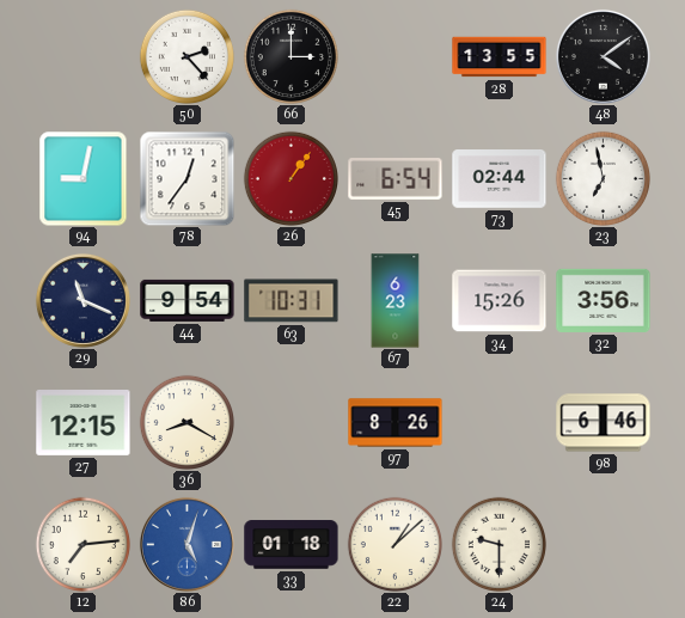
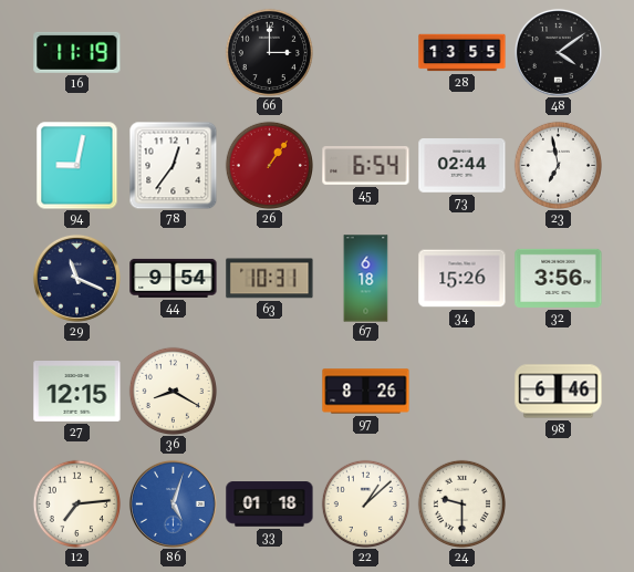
16: none -> 11:19
50: 2:23 -> none
67: 6:23 -> 6:18
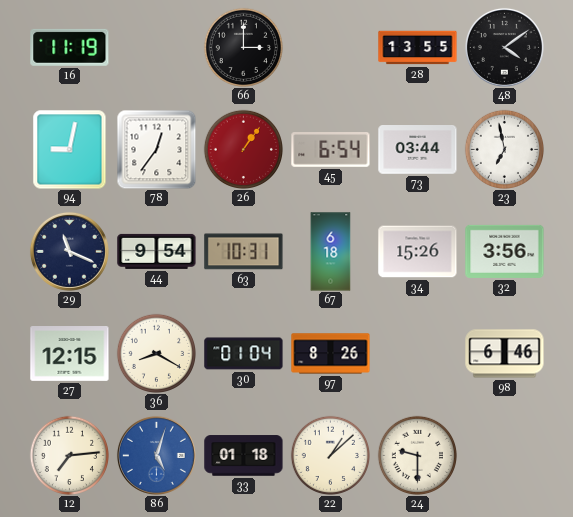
73: 02:44 -> 03:44
30: none -> 01:04
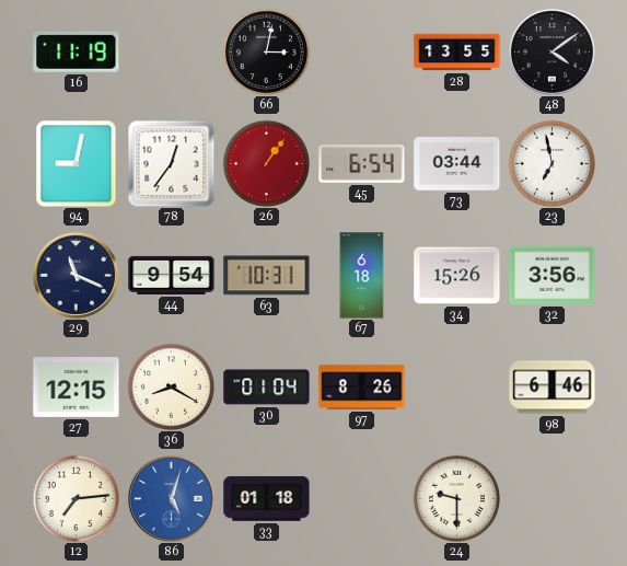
66: 3:00 -> 3:02
22: 1:08 -> none
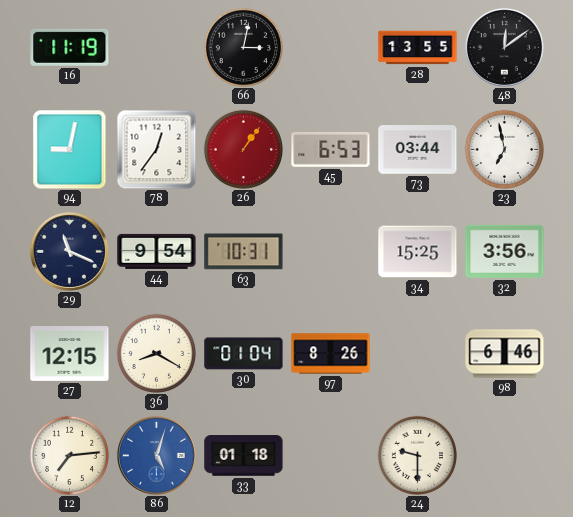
48: 4:09 -> 12:09
45: 6:54 -> 6:53
67: 6:18 -> none
34: 15:26 -> 15:25
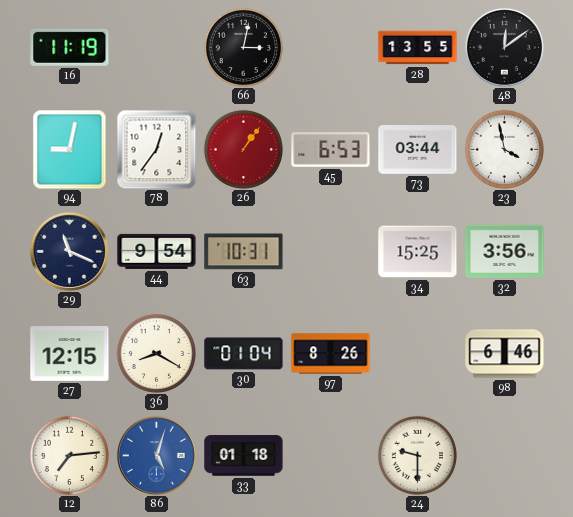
23: 6:58 -> 3:58
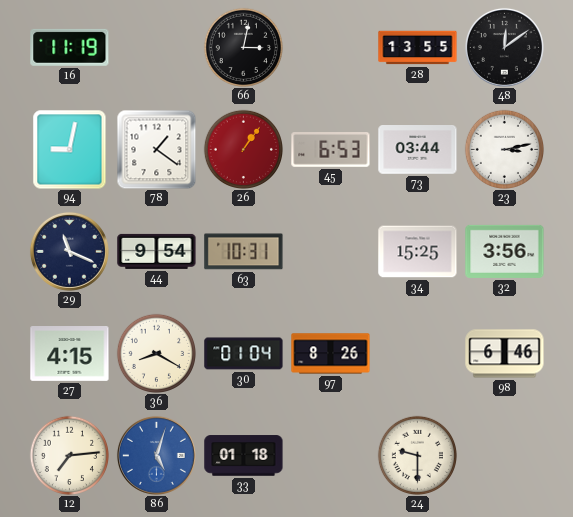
78: 12:36 -> 1:21
23: 3:58 -> 3:13
27: 12:15 -> 4:15
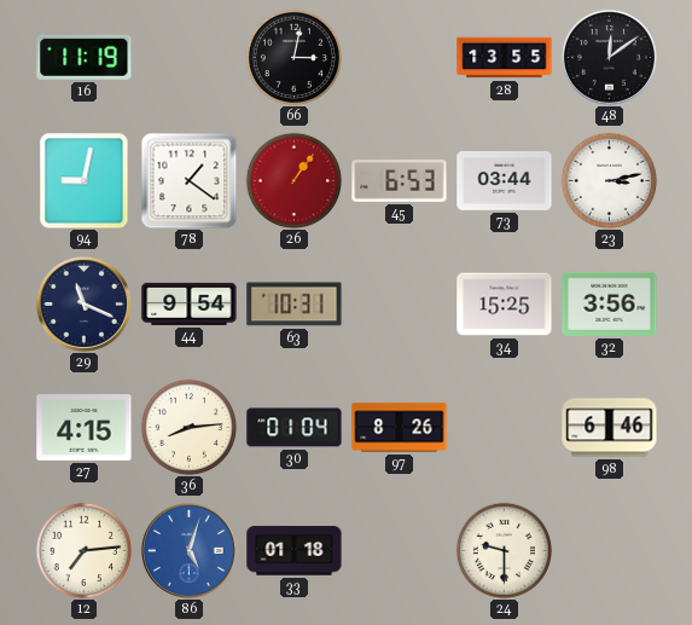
36: 8:20 -> 8:14
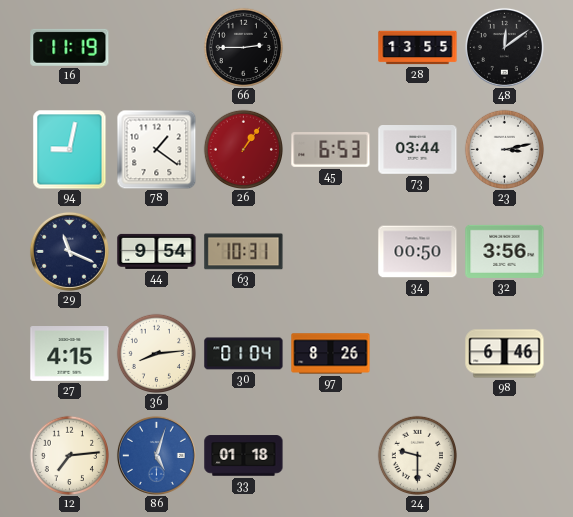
66: 3:02 -> 2:45
34: 15:25 -> 00:50
